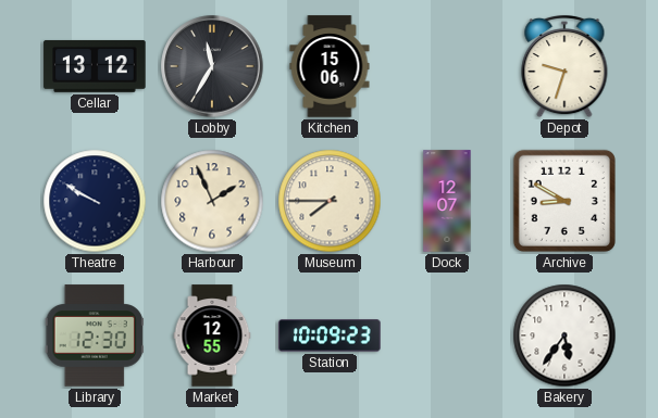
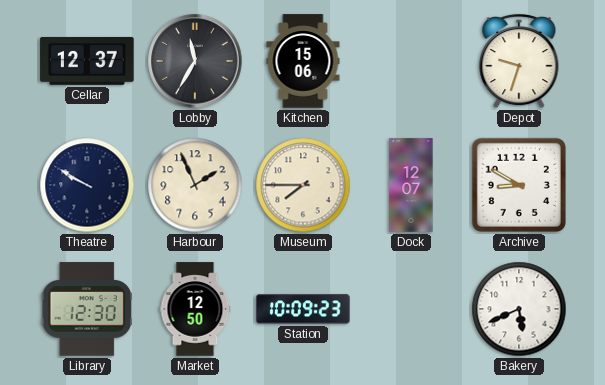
Cellar: 13:12 -> 12:37
Market: 12:55 -> 12:50
Bakery: 5:36 -> 5:41
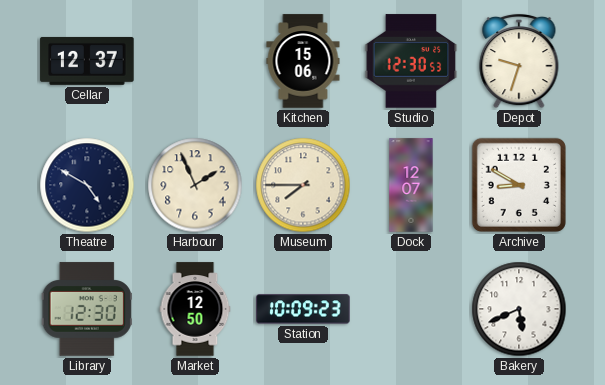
Lobby: 11:35 -> none
Studio: none -> 12:30
Theatre: 9:50 -> 4:50
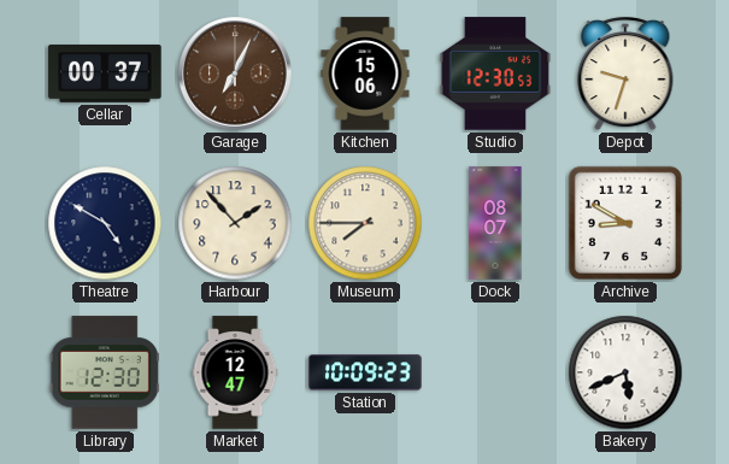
Cellar: 12:37 -> 00:37
Garage: none -> 7:04
Harbour: 1:56 -> 1:53
Dock: 12:07 -> 08:07
Market: 12:50 -> 12:47
